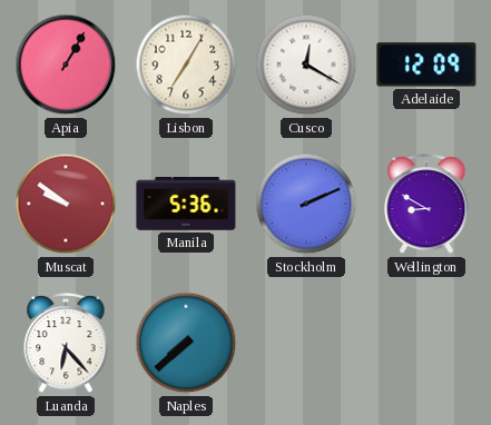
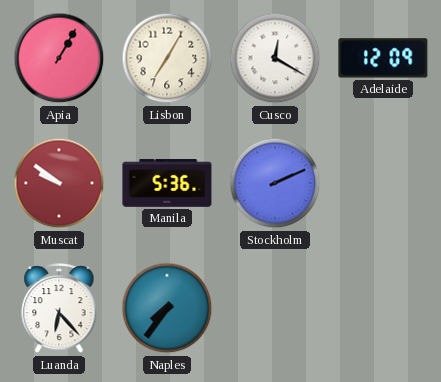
Wellington: 8:50 -> none
Naples: 7:38 -> 7:36
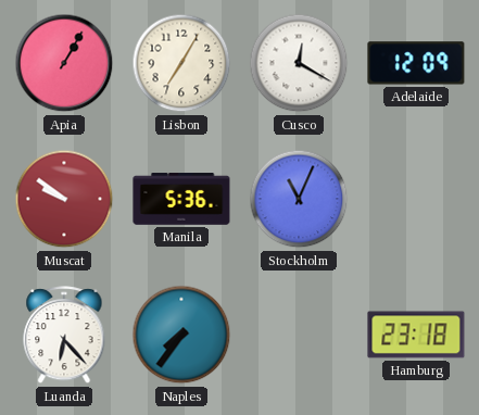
Stockholm: 2:11 -> 11:04
Hamburg: none -> 23:18
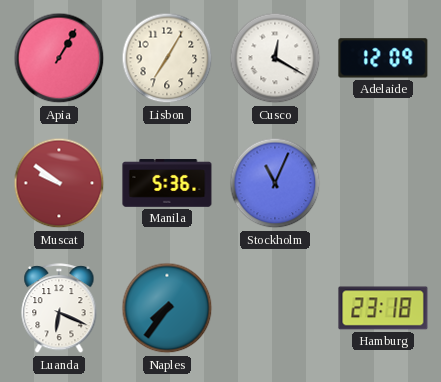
Luanda: 6:23 -> 6:19
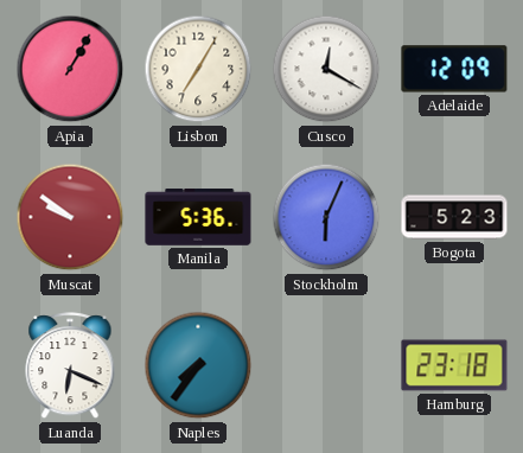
Stockholm: 11:04 -> 6:04
Bogota: none -> 5:23
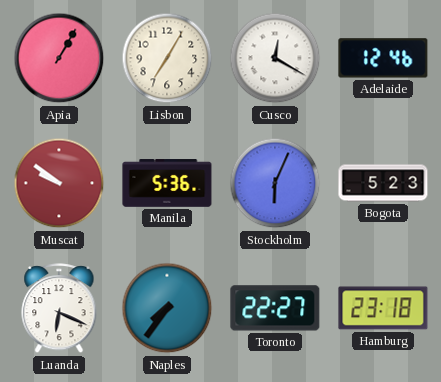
Adelaide: 12:09 -> 12:46
Toronto: none -> 22:27
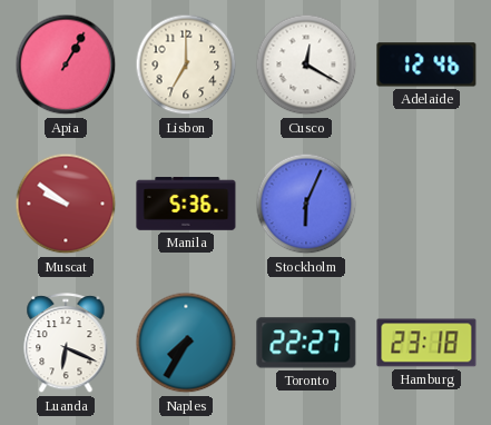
Lisbon: 7:05 -> 7:00
Bogota: 5:23 -> none
Naples: 7:36 -> 7:35
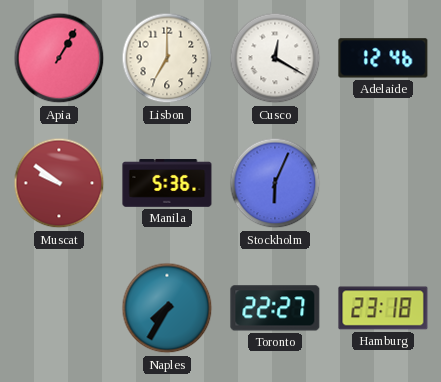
Luanda: 6:19 -> none
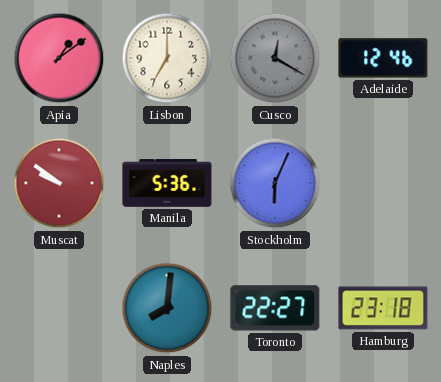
Apia: 1:05 -> 1:09
Cusco dial: white -> grey
Naples: 7:35 -> 8:01
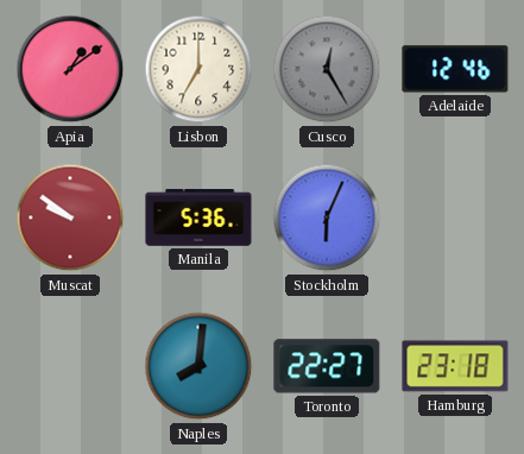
Cusco: 12:20 -> 12:25
